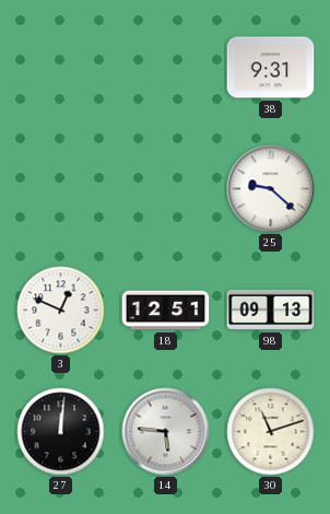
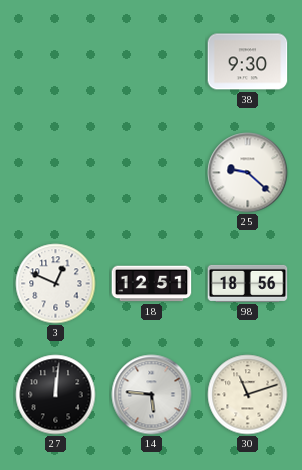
38: 9:31 -> 9:30
98: 09:13 -> 18:56
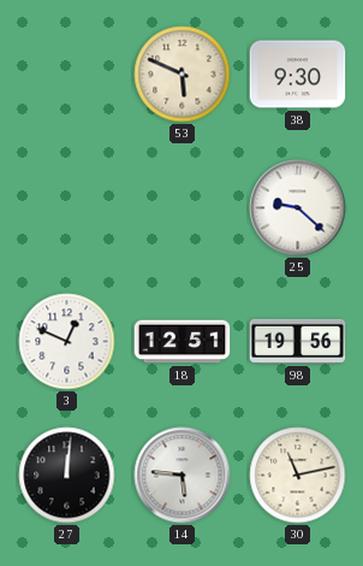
53: none -> 5:49
98: 18:56 -> 19:56
30: 11:12 -> 11:13
